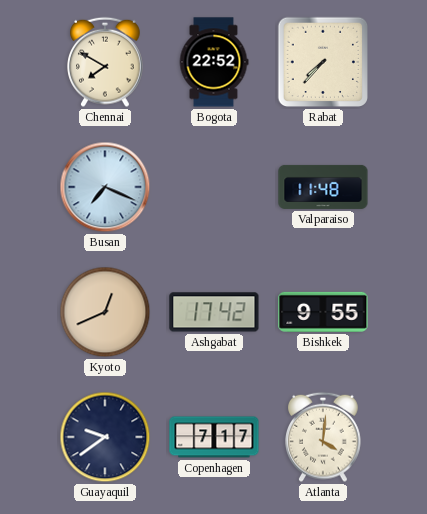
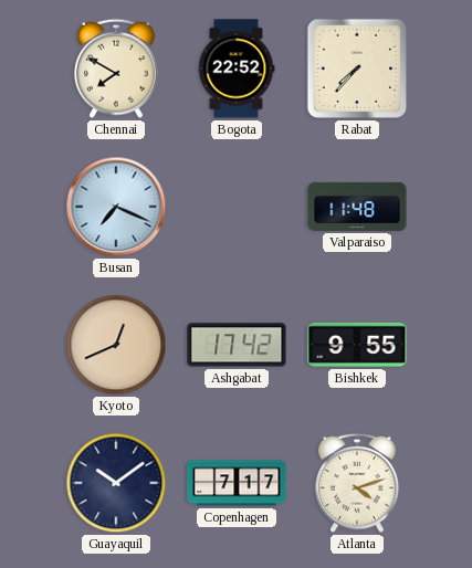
Guayaquil: 9:39 -> 10:09
Atlanta: 4:01 -> 4:12
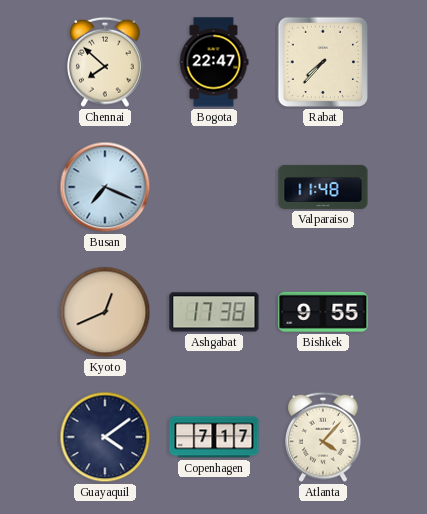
Chennai: 7:50 -> 7:52
Bogota: 22:52 -> 22:47
Ashgabat: 17:42 -> 17:38
Guayaquil: 10:09 -> 4:09
Atlanta: 4:12 -> 4:07
